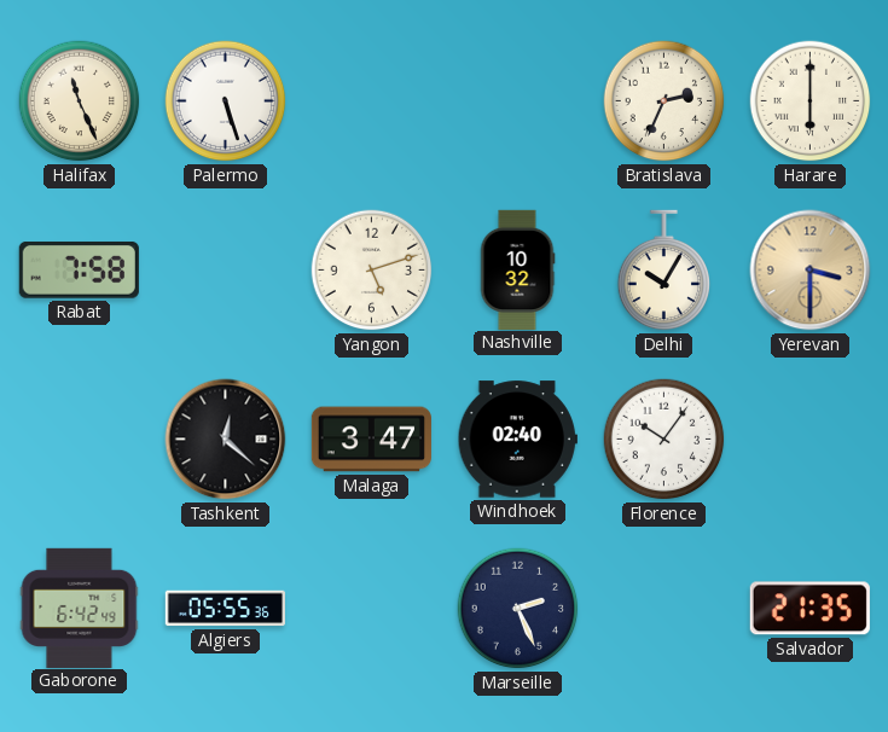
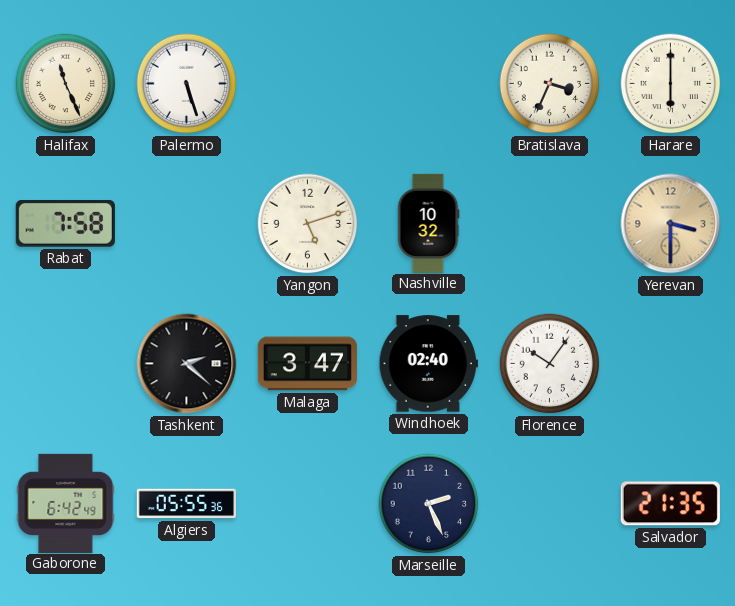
Bratislava: 2:34 -> 3:34
Delhi: 10:05 -> none
Tashkent: 12:22 -> 2:22
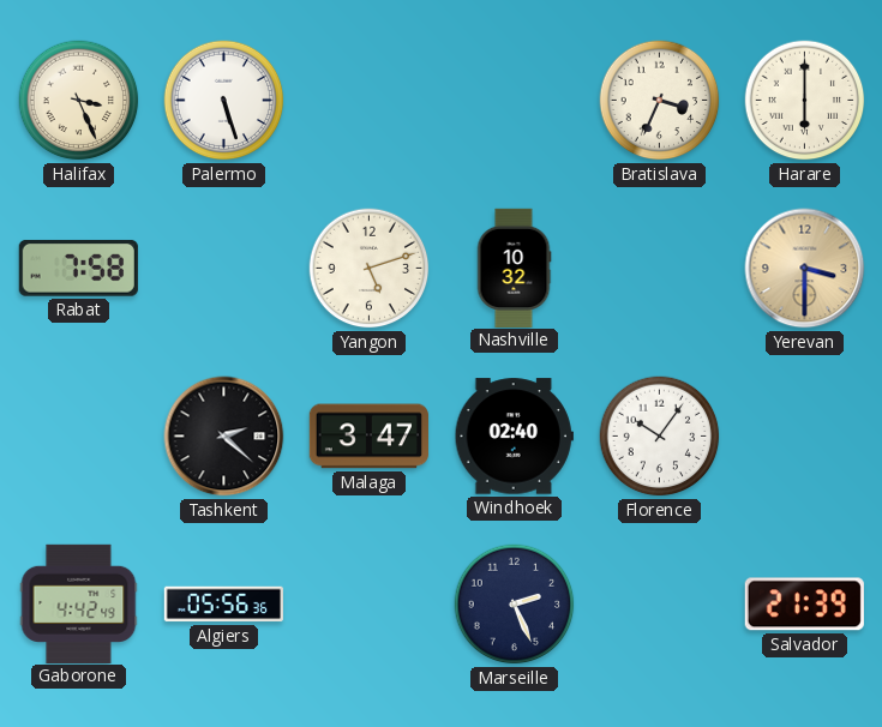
Halifax: 11:26 -> 3:26
Gaborone: 6:42 -> 4:42
Algiers: 05:55 -> 05:56
Salvador: 21:35 -> 21:39
